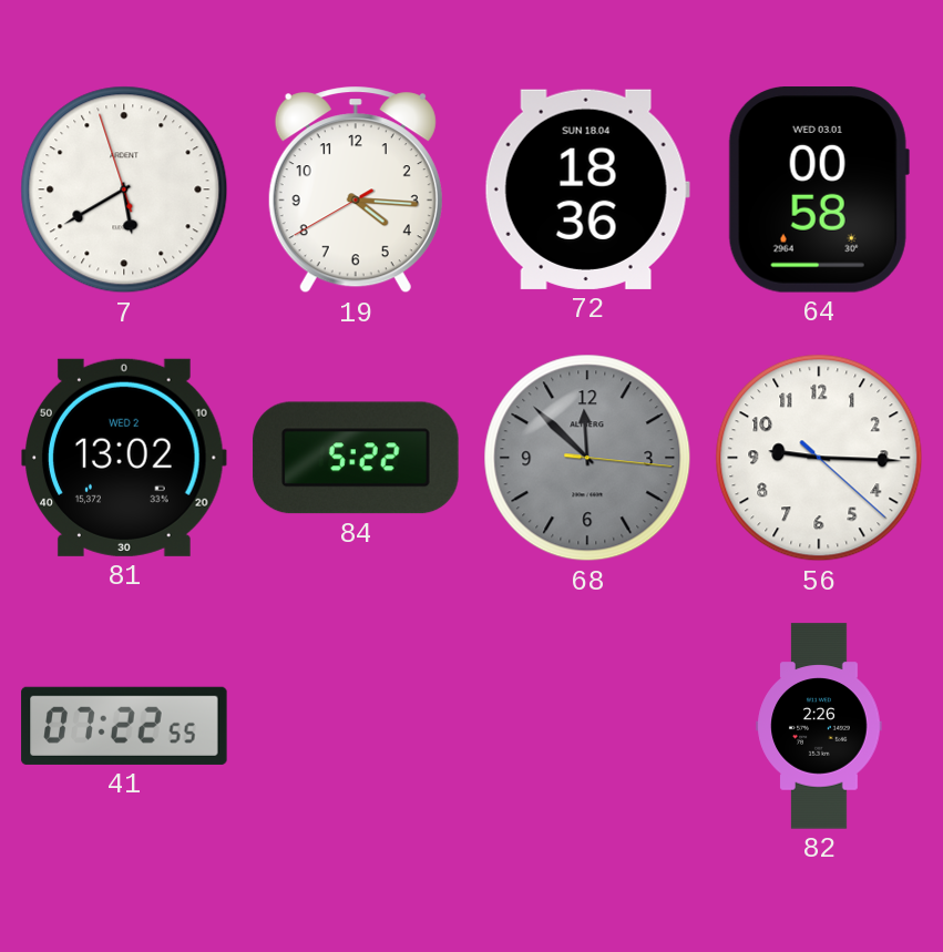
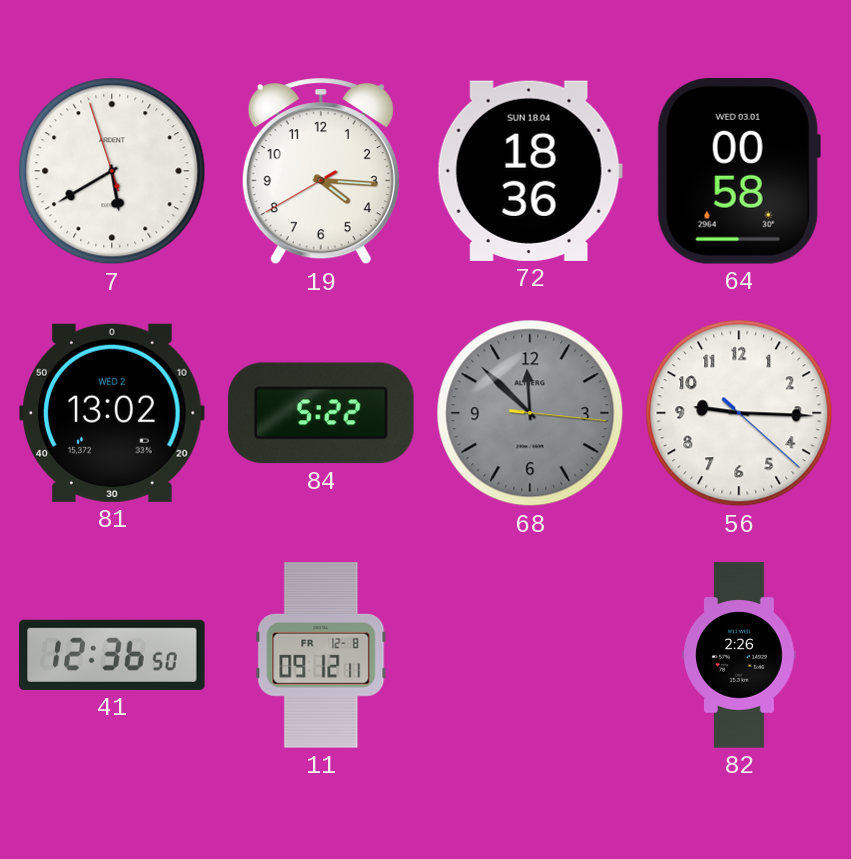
41: 07:22 -> 12:36
11: none -> 09:12
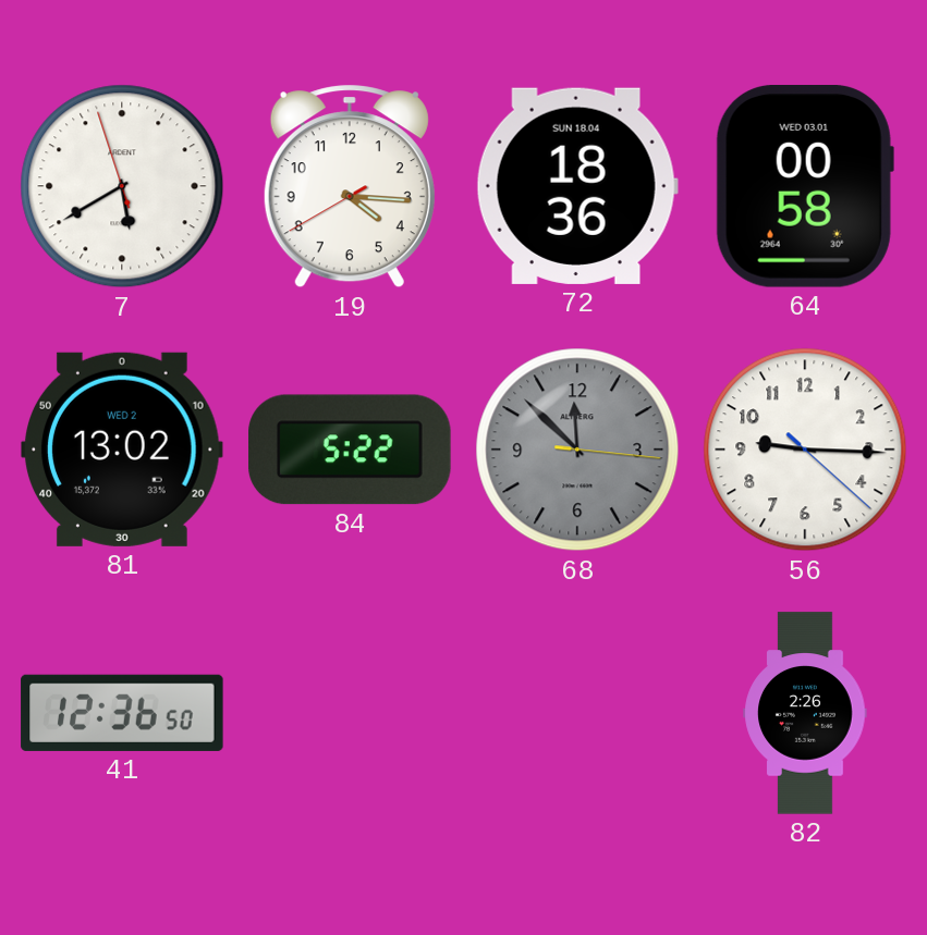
11: 09:12 -> none
